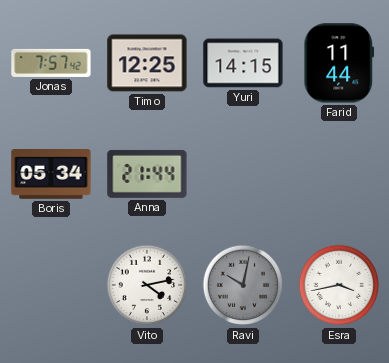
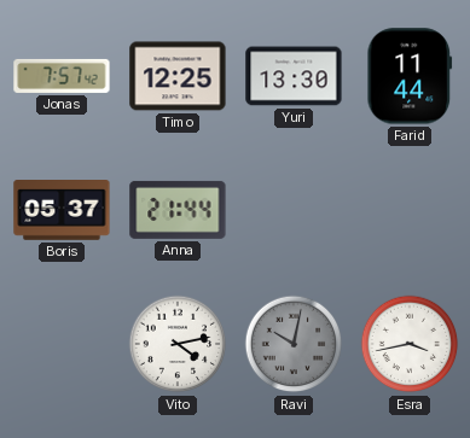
Yuri: 14:15 -> 13:30
Boris: 05:34 -> 05:37
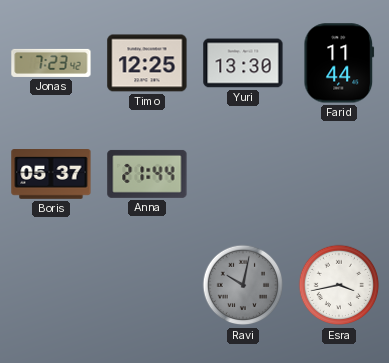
Jonas: 7:57 -> 7:23
Vito: 4:13 -> none
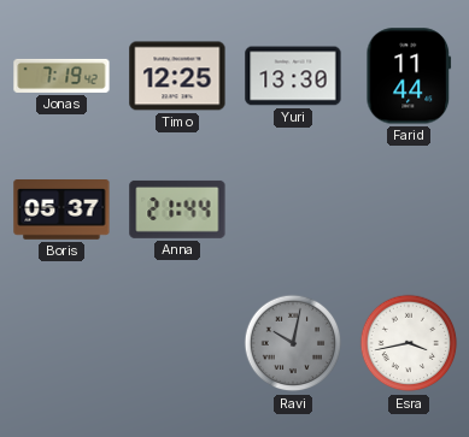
Jonas: 7:23 -> 7:19
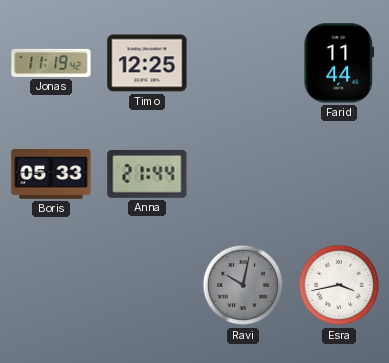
Jonas: 7:19 -> 11:19
Yuri: 13:30 -> none
Boris: 05:37 -> 05:33
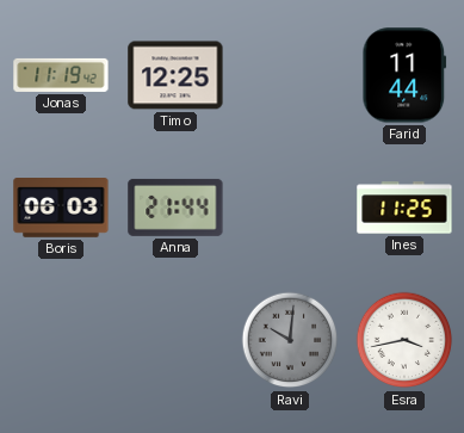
Boris: 05:33 -> 06:03
Ines: none -> 11:25
Ravi: 10:02 -> 10:01
